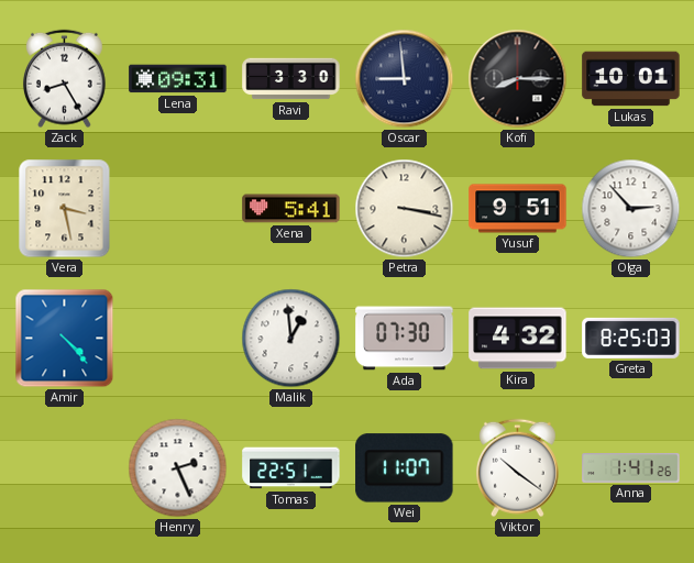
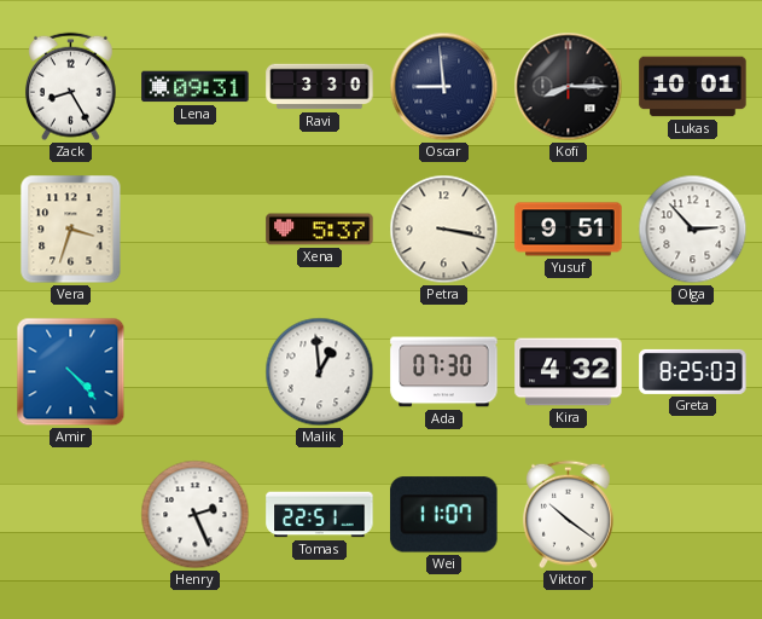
Vera: 3:28 -> 3:33
Xena: 5:41 -> 5:37
Anna: 1:41 -> none
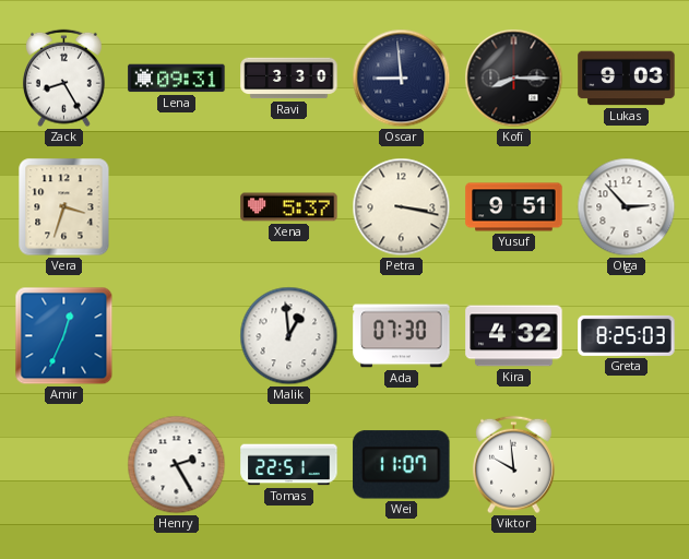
Lukas: 10:01 -> 9:03
Amir: 4:23 -> 12:34
Henry: 2:26 -> 2:25
Viktor: 10:21 -> 9:59
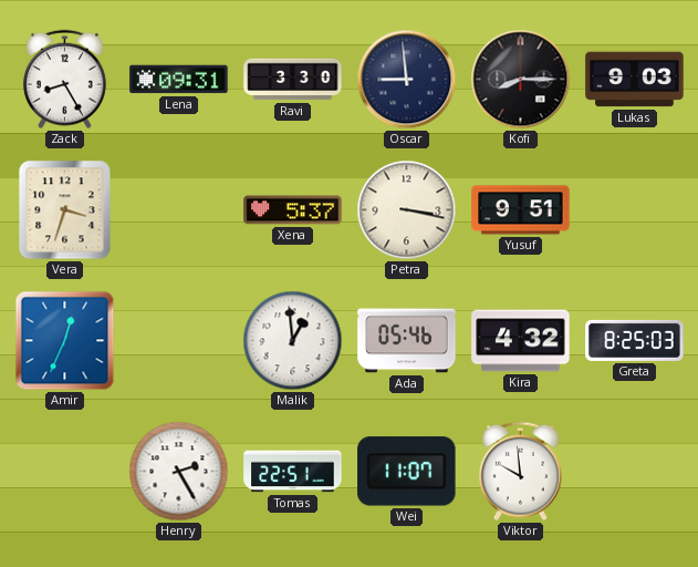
Olga: 2:53 -> none
Ada: 07:30 -> 05:46
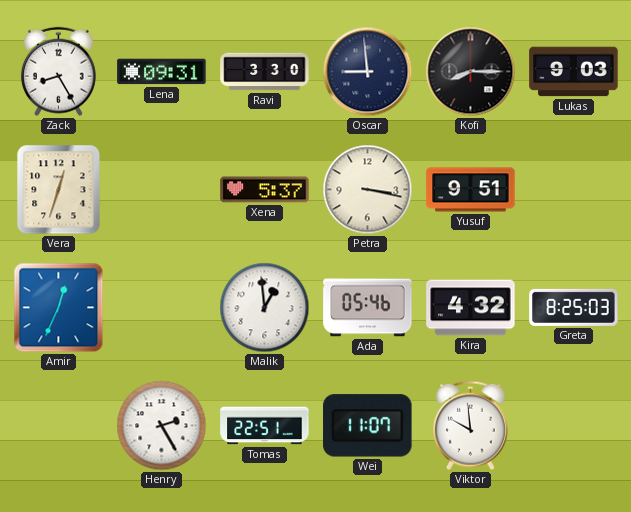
Vera: 3:33 -> 12:33
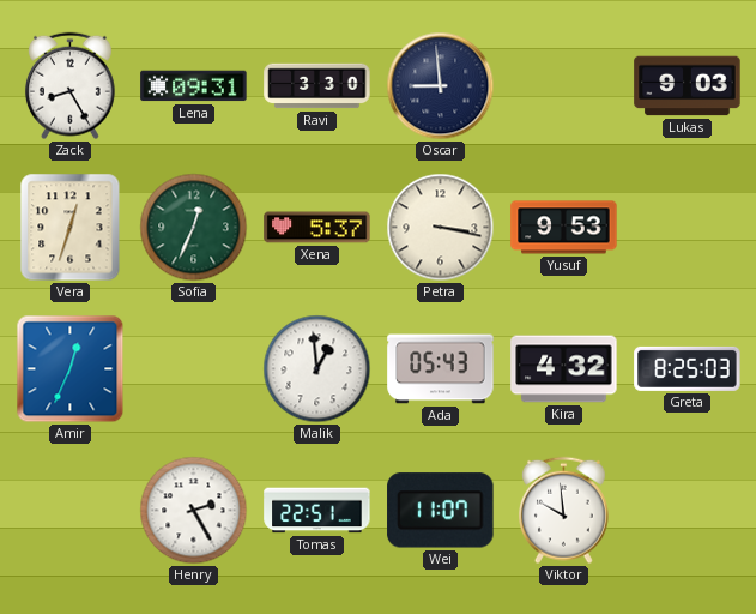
Kofi: 8:15 -> none
Sofia: none -> 12:34
Yusuf: 9:51 -> 9:53
Ada: 05:46 -> 05:43
